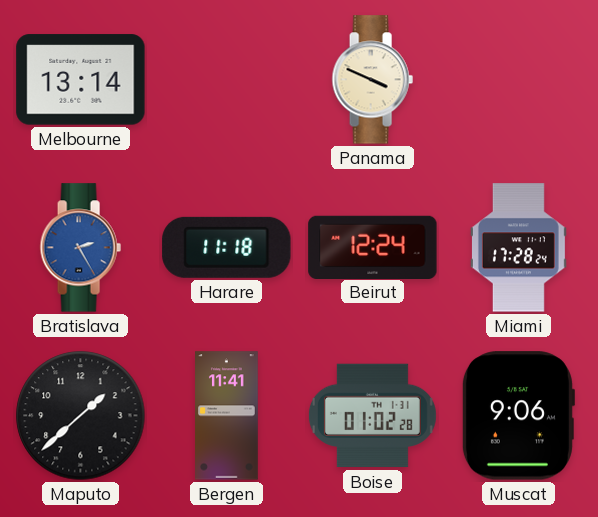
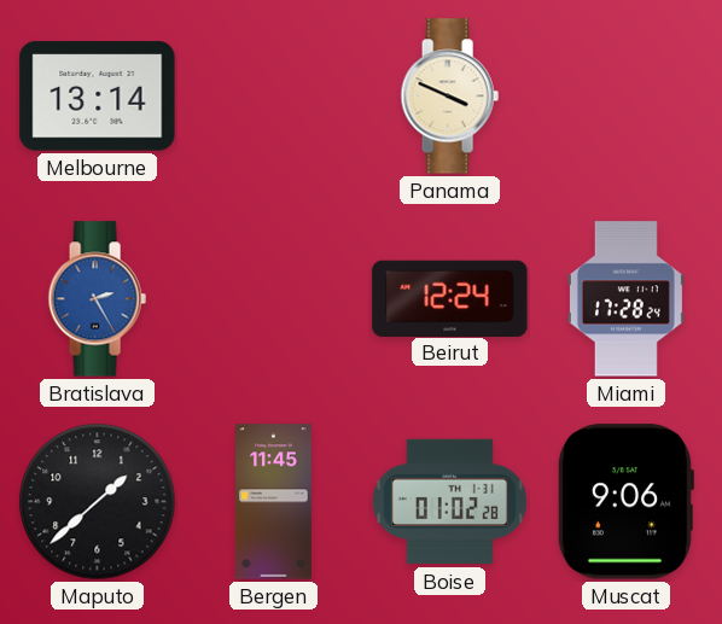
Harare: 11:18 -> none
Bergen: 11:41 -> 11:45
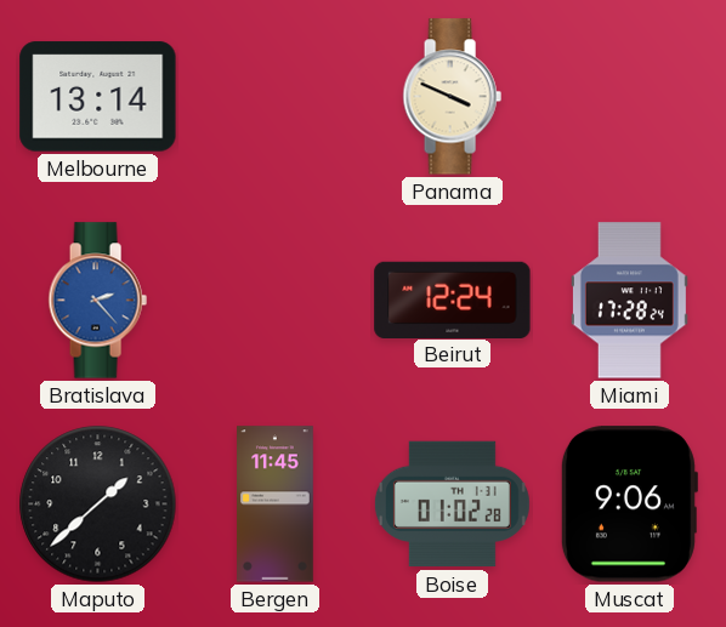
Bratislava: 2:25 -> 2:23
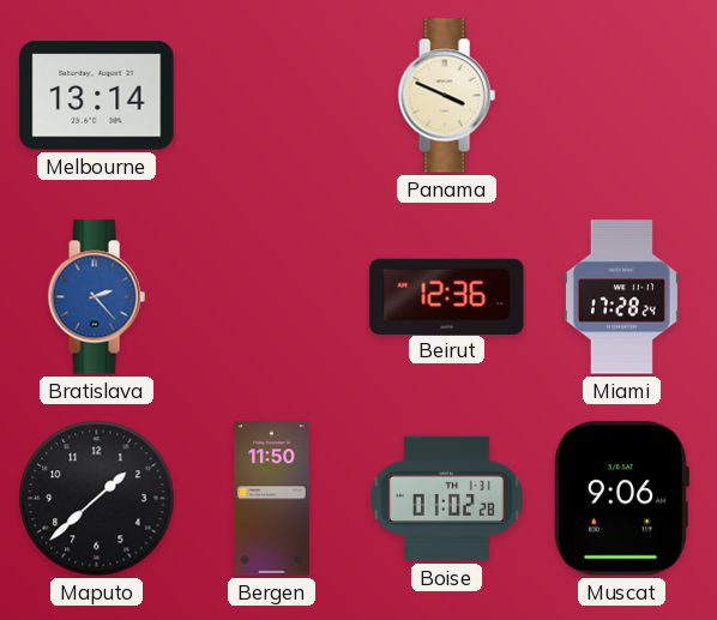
Beirut: 12:24 -> 12:36
Bergen: 11:45 -> 11:50
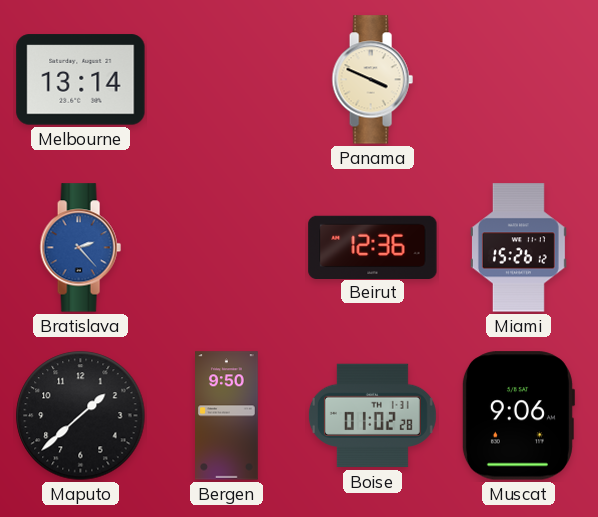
Miami: 17:28 -> 15:26
Bergen: 11:50 -> 9:50
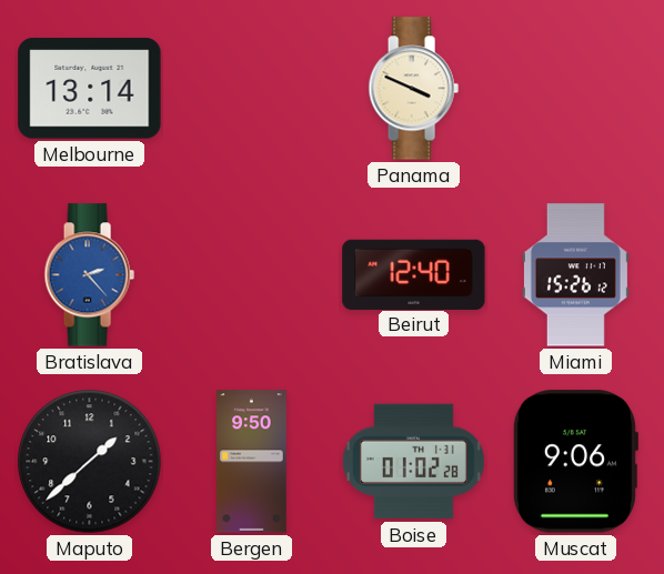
Beirut: 12:36 -> 12:40
